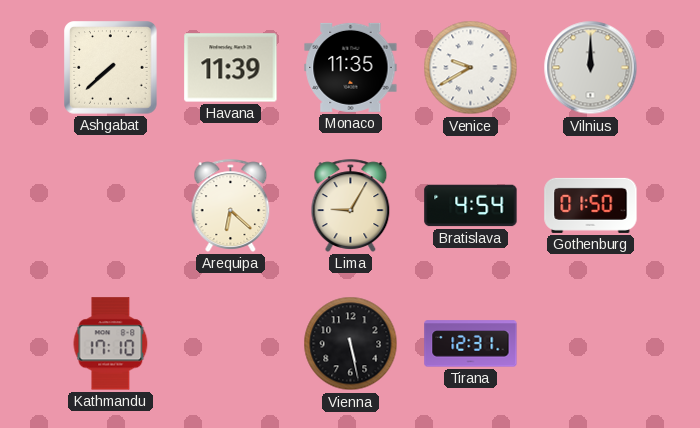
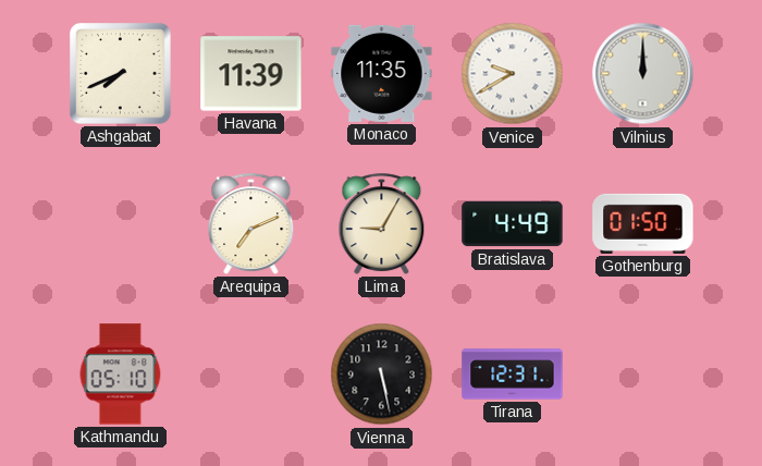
Ashgabat: 7:38 -> 7:41
Arequipa: 6:22 -> 7:11
Bratislava: 4:54 -> 4:49
Kathmandu: 17:10 -> 05:10
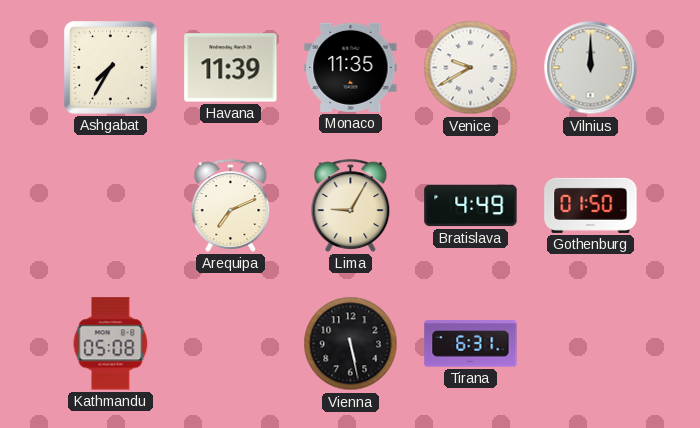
Ashgabat: 7:41 -> 7:35
Kathmandu: 05:10 -> 05:08
Tirana: 12:31 -> 6:31
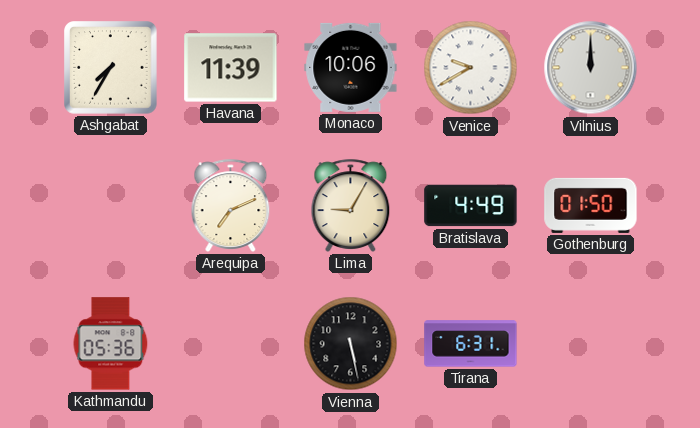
Monaco: 11:35 -> 10:06
Kathmandu: 05:08 -> 05:36
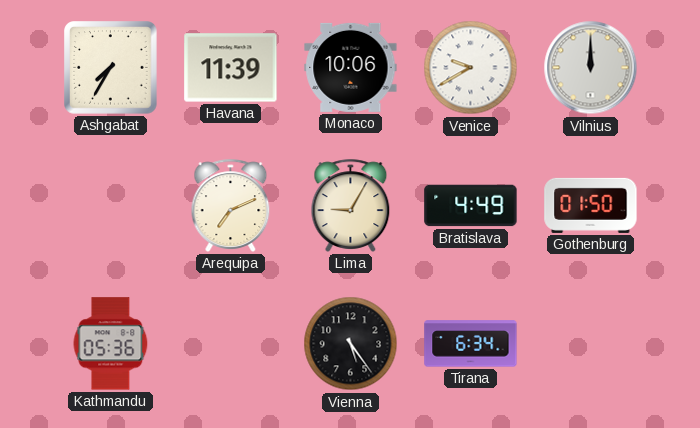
Vienna: 5:28 -> 5:24
Tirana: 6:31 -> 6:34
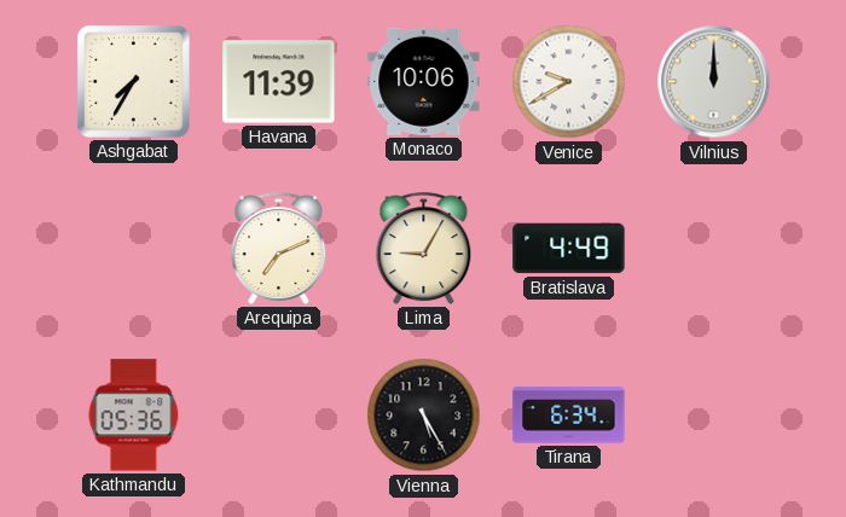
Gothenburg: 01:50 -> none
Vienna: 5:24 -> 5:25
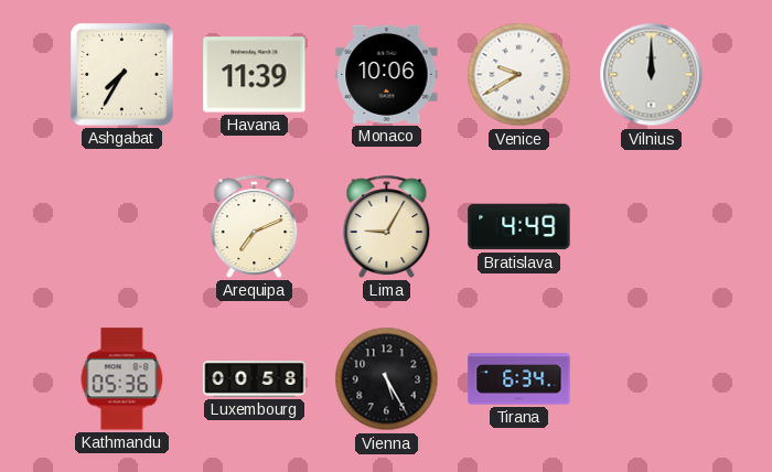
Luxembourg: none -> 00:58
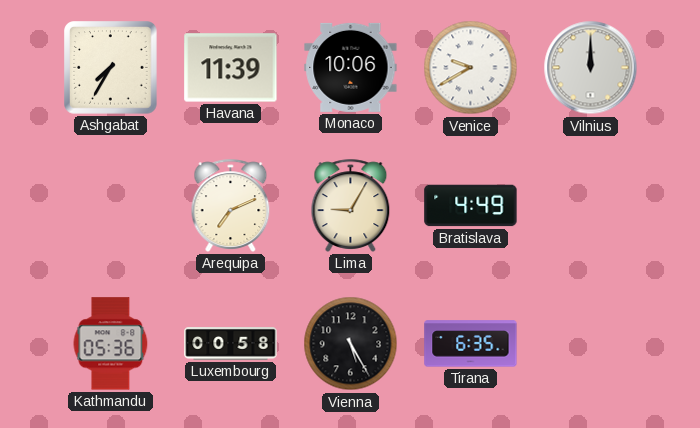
Tirana: 6:34 -> 6:35
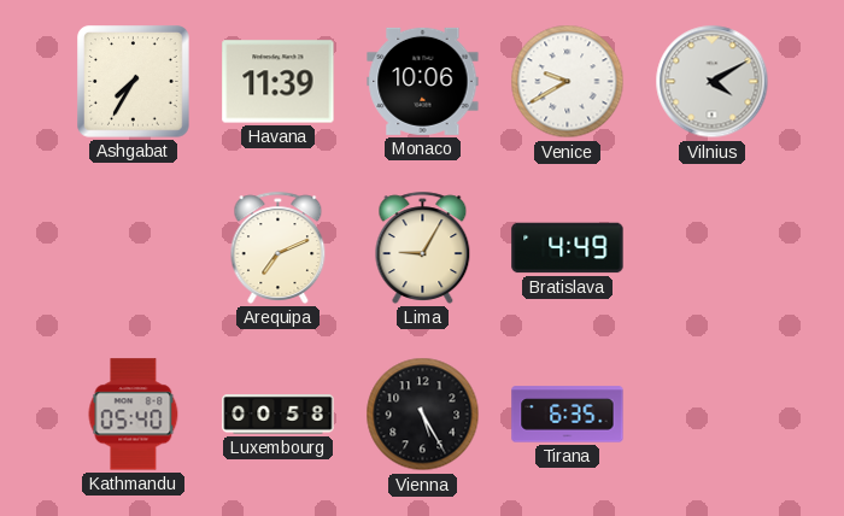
Vilnius: 12:00 -> 4:10
Kathmandu: 05:36 -> 05:40
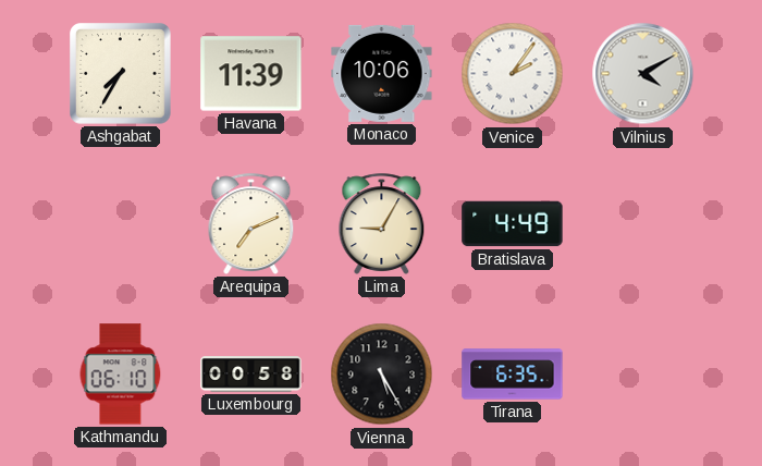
Venice: 9:40 -> 2:06
Kathmandu: 05:40 -> 06:10
